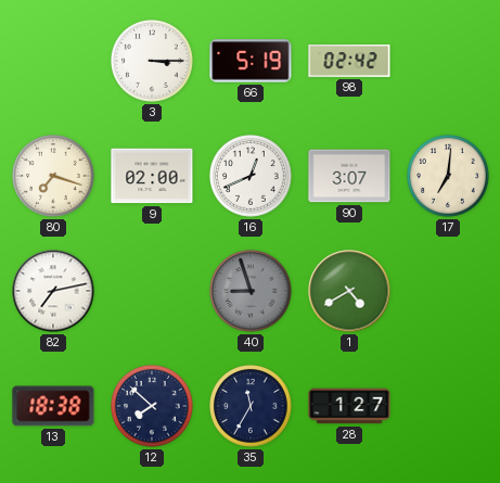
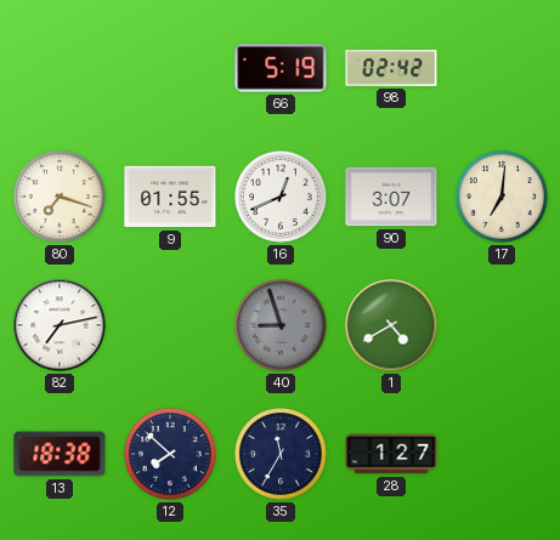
3: 3:15 -> none
9: 02:00 -> 01:55
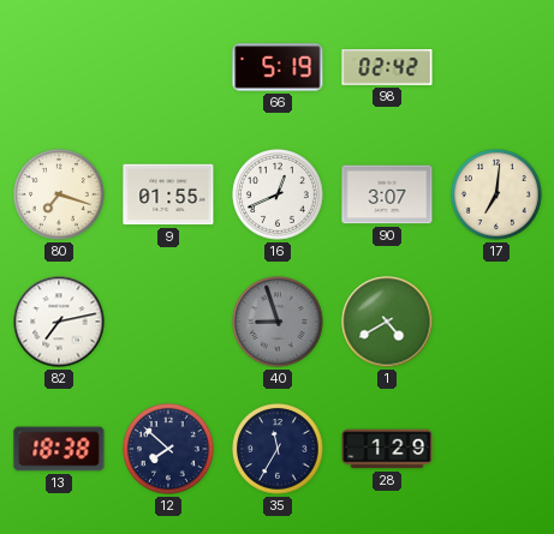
28: 1:27 -> 1:29
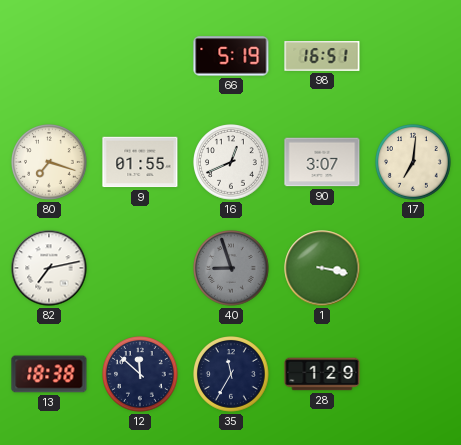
98: 02:42 -> 16:51
1: 4:40 -> 3:17
12: 7:52 -> 11:52
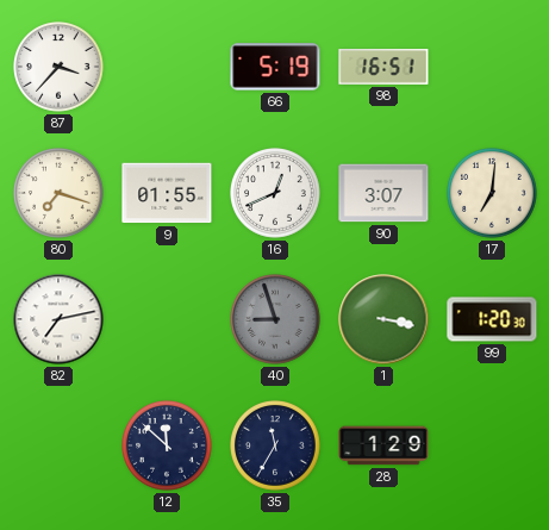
87: none -> 3:37
99: none -> 1:20
13: 18:38 -> none
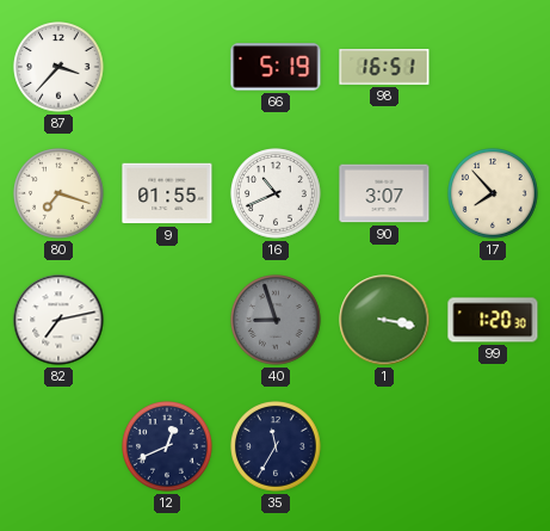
16: 12:41 -> 10:41
17: 7:01 -> 7:53
12: 11:52 -> 12:41
28: 1:29 -> none
